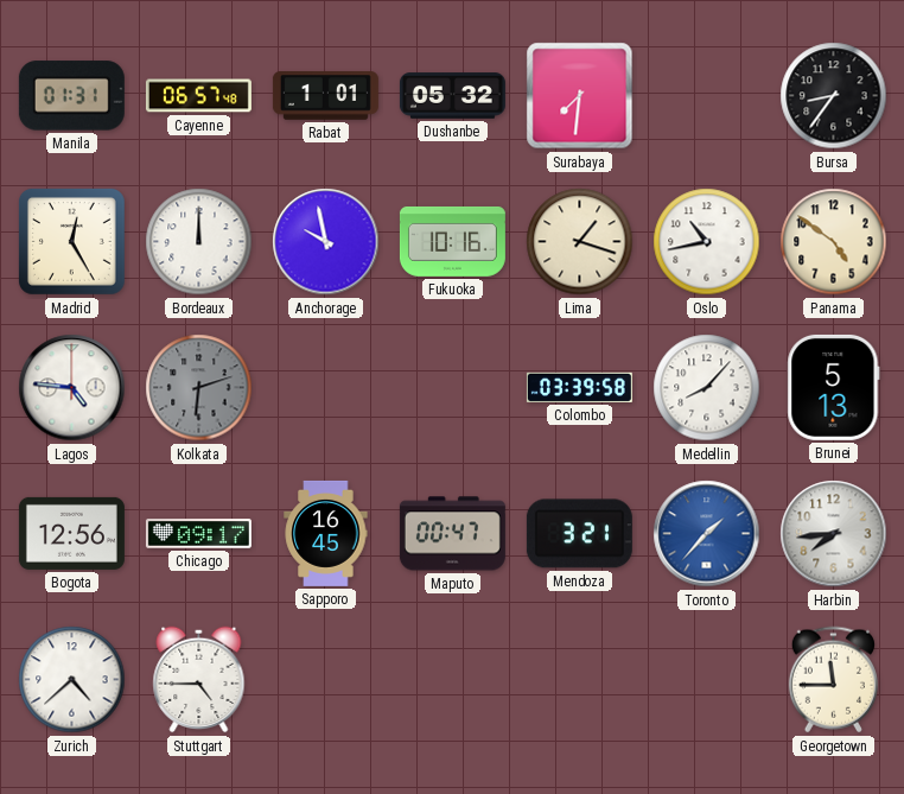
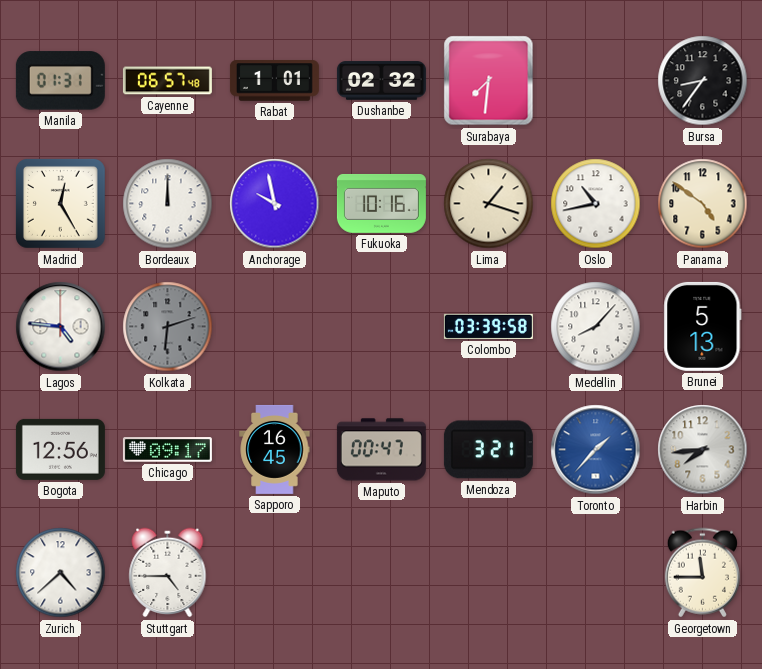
Dushanbe: 05:32 -> 02:32
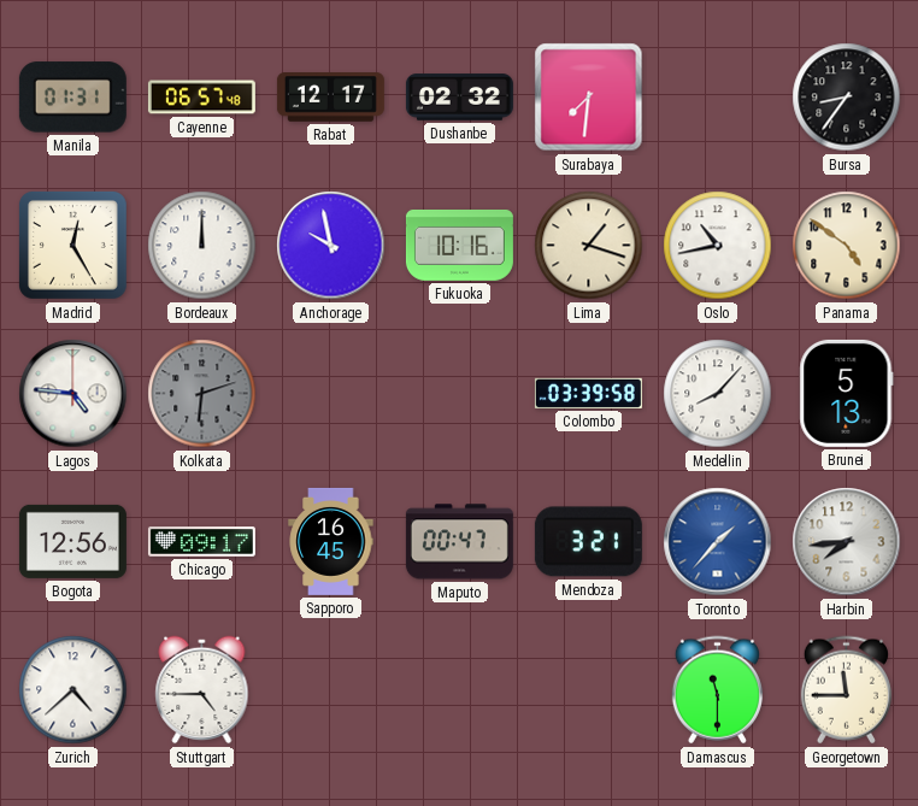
Rabat: 1:01 -> 12:17
Damascus: none -> 11:30
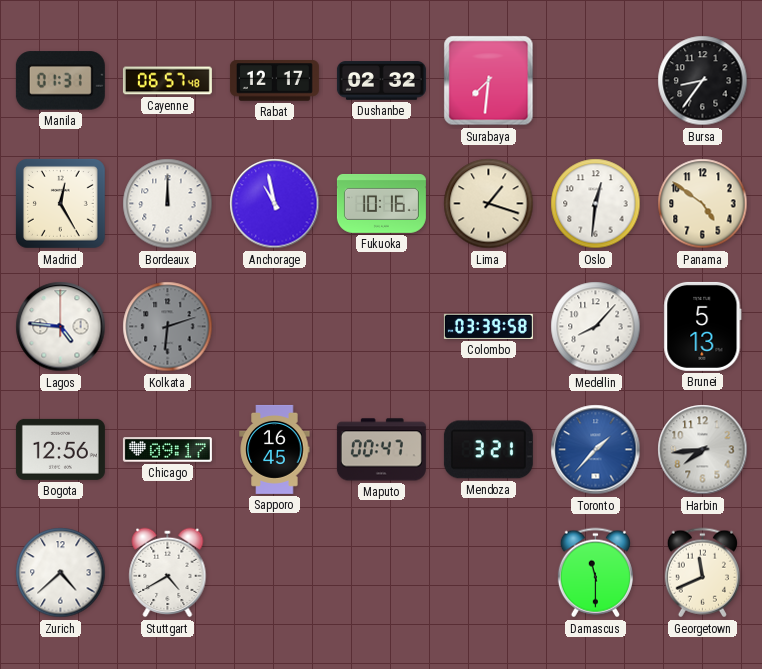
Anchorage: 9:58 -> 10:58
Oslo: 10:43 -> 12:31
Stuttgart: 4:45 -> 4:40
Georgetown: 11:45 -> 11:41
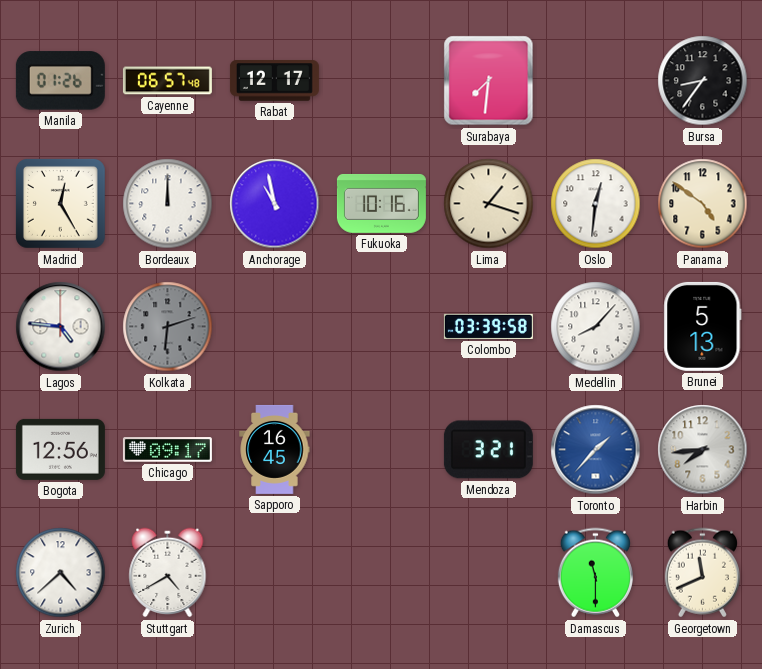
Manila: 01:31 -> 01:26
Dushanbe: 02:32 -> none
Maputo: 00:47 -> none
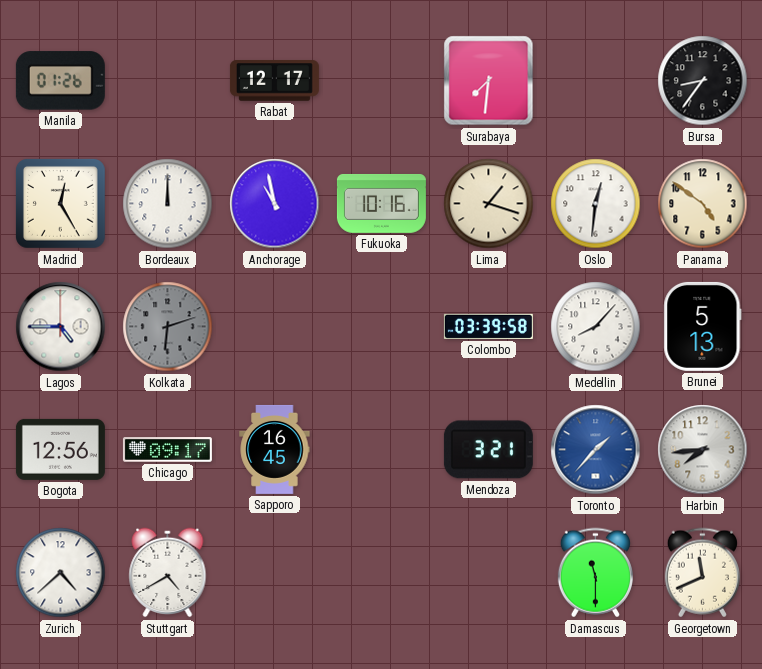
Cayenne: 06:57 -> none
Lagos: 4:46 -> 4:45
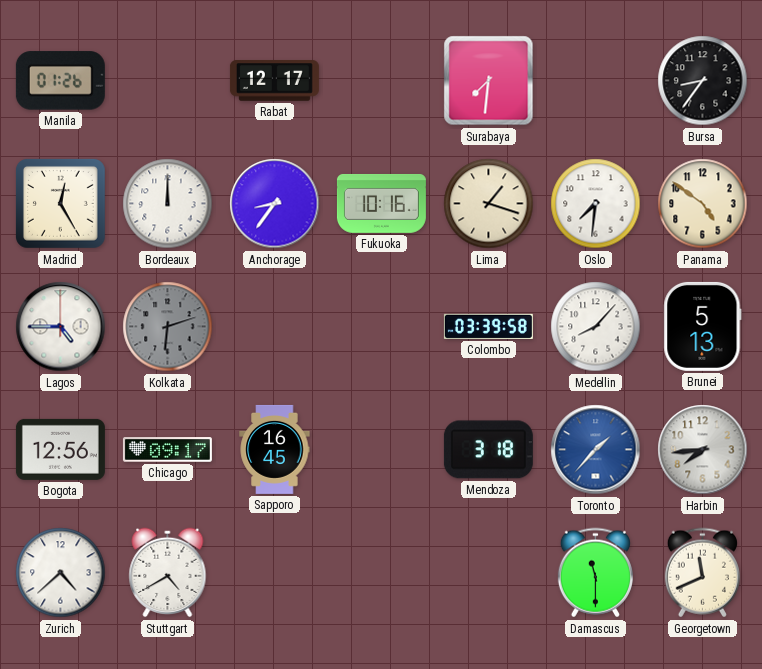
Anchorage: 10:58 -> 8:36
Oslo: 12:31 -> 7:31
Mendoza: 3:21 -> 3:18
